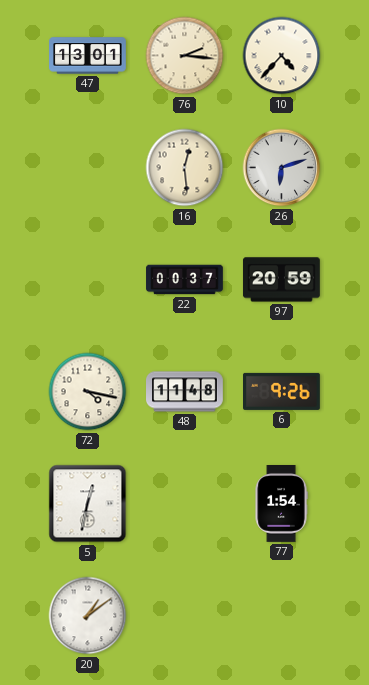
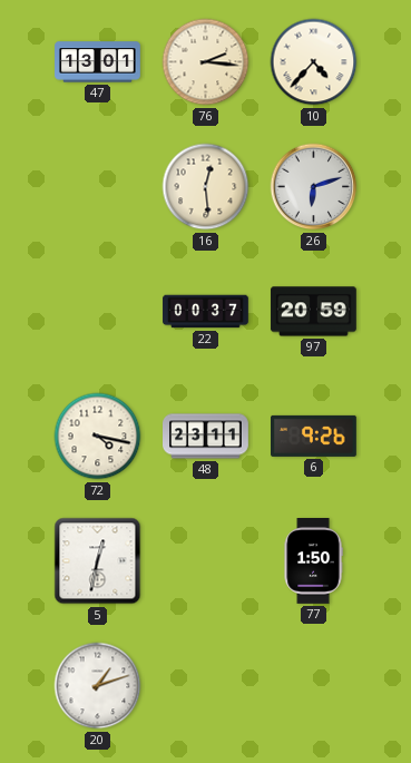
48: 11:48 -> 23:11
77: 1:54 -> 1:50
20: 1:09 -> 1:12
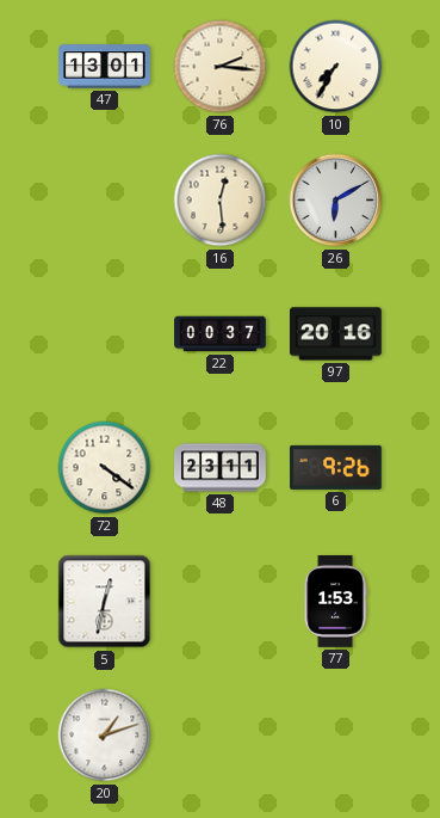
10: 4:37 -> 7:35
26: 6:12 -> 6:10
97: 20:59 -> 20:16
72: 4:17 -> 4:21
77: 1:50 -> 1:53
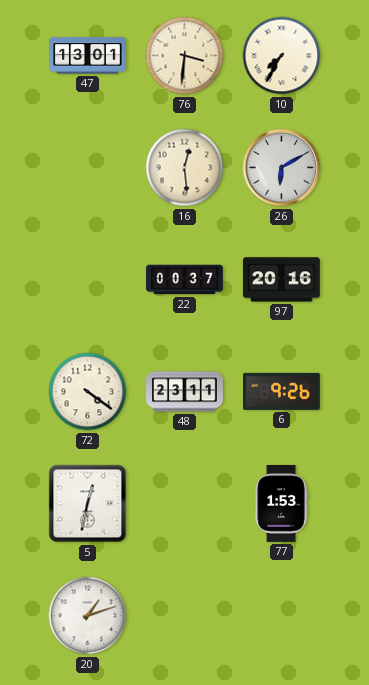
76: 2:16 -> 3:31
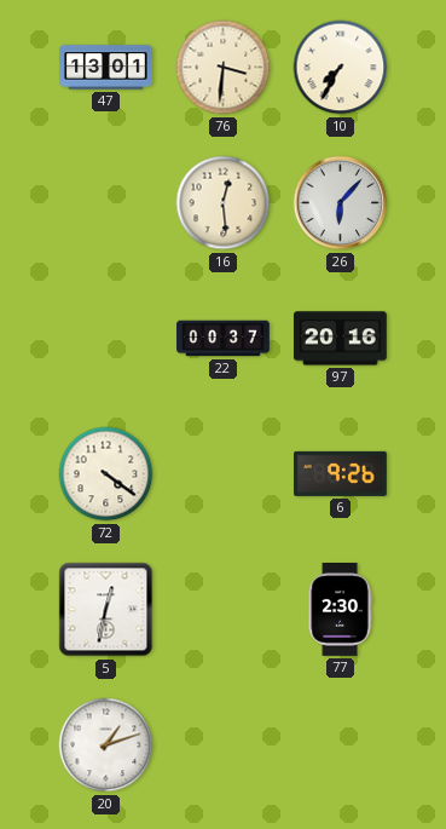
26: 6:10 -> 6:07
48: 23:11 -> none
77: 1:53 -> 2:30
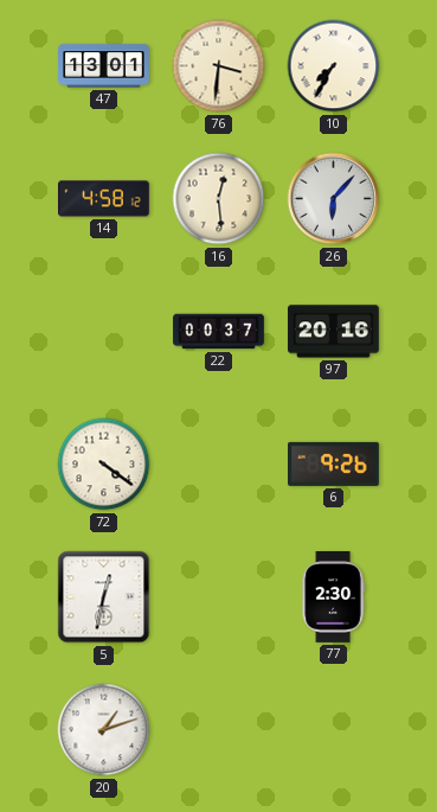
14: none -> 4:58
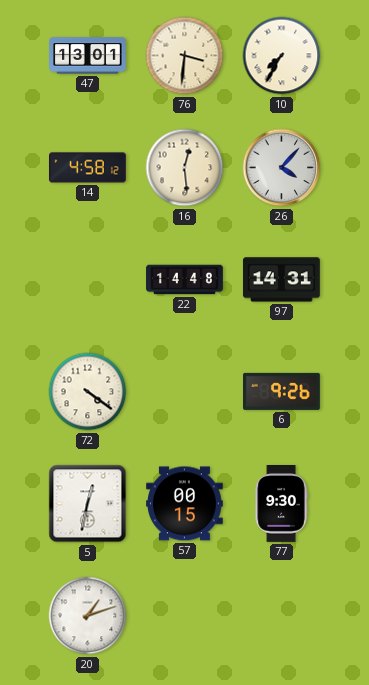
26: 6:07 -> 4:07
22: 00:37 -> 14:48
97: 20:16 -> 14:31
57: none -> 00:15
77: 2:30 -> 9:30
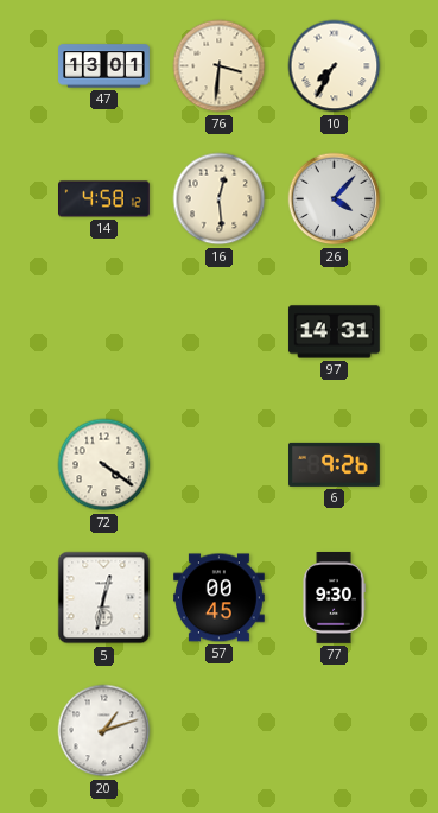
22: 14:48 -> none
57: 00:15 -> 00:45
